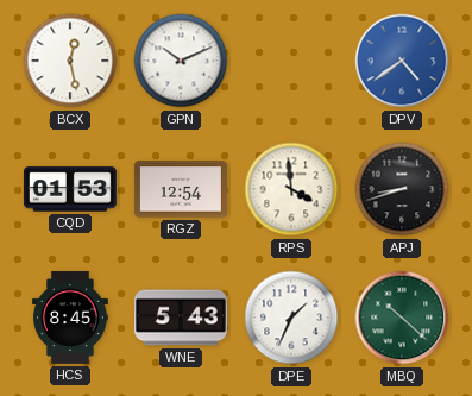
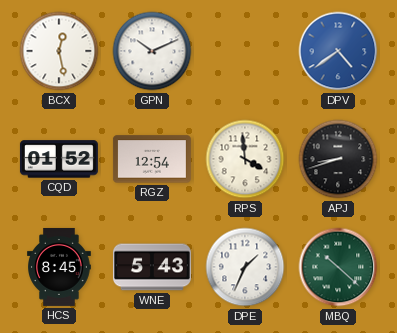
CQD: 01:53 -> 01:52
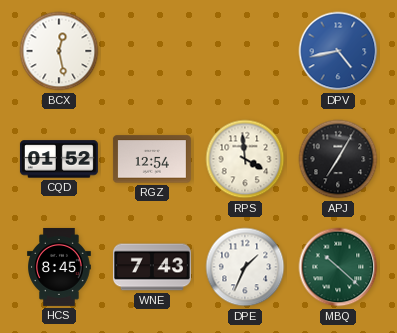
GPN: 10:11 -> none
DPV: 4:39 -> 4:43
APJ: 8:42 -> 7:05
WNE: 5:43 -> 7:43
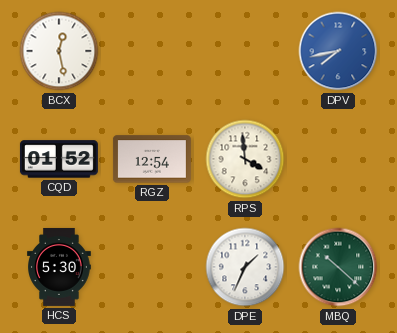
DPV: 4:43 -> 7:43
APJ: 7:05 -> none
HCS: 8:45 -> 5:30
WNE: 7:43 -> none
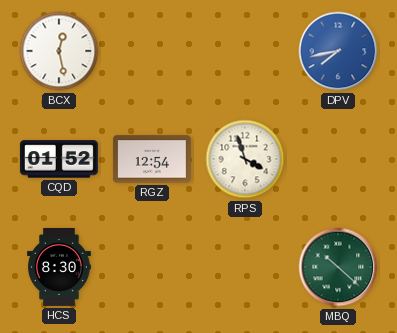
RPS: 3:59 -> 3:57
HCS: 5:30 -> 8:30
DPE: 1:34 -> none
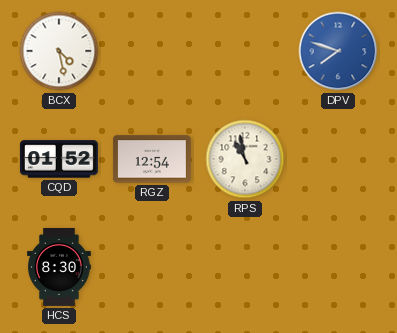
BCX: 12:28 -> 4:28
DPV: 7:43 -> 7:48
RPS: 3:57 -> 10:58
MBQ: 10:22 -> none
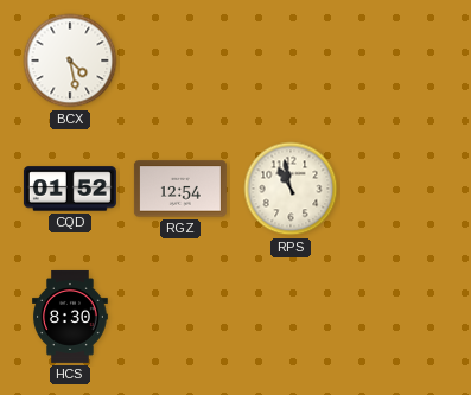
DPV: 7:48 -> none
